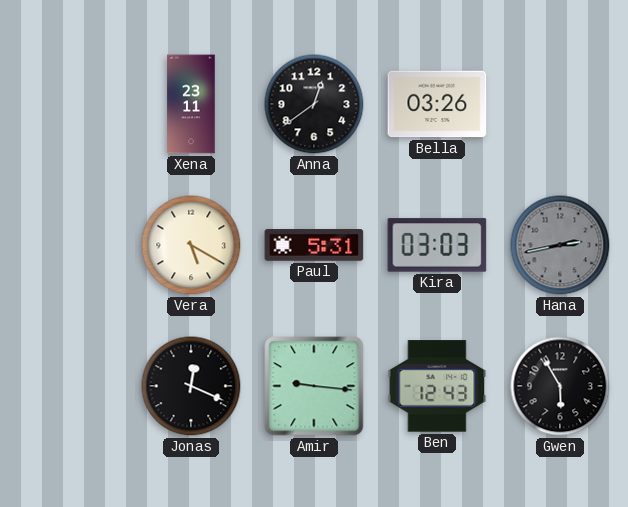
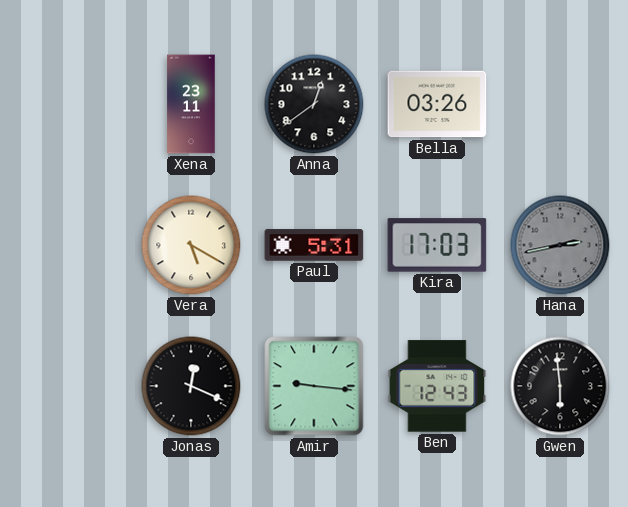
Kira: 03:03 -> 17:03
Gwen: 5:55 -> 5:59
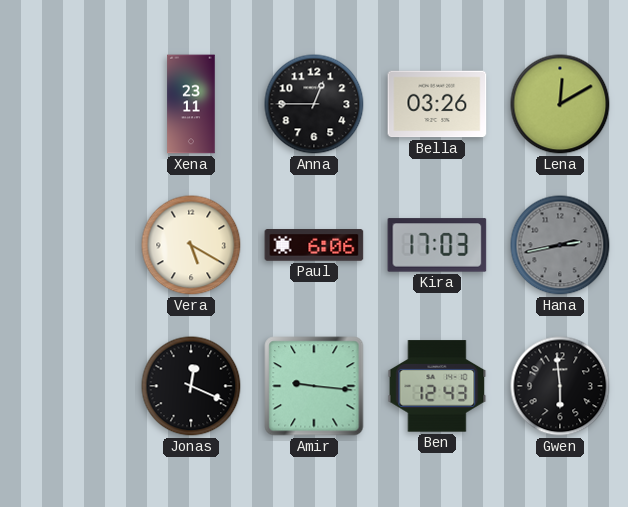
Anna: 12:39 -> 12:45
Lena: none -> 12:10
Paul: 5:31 -> 6:06
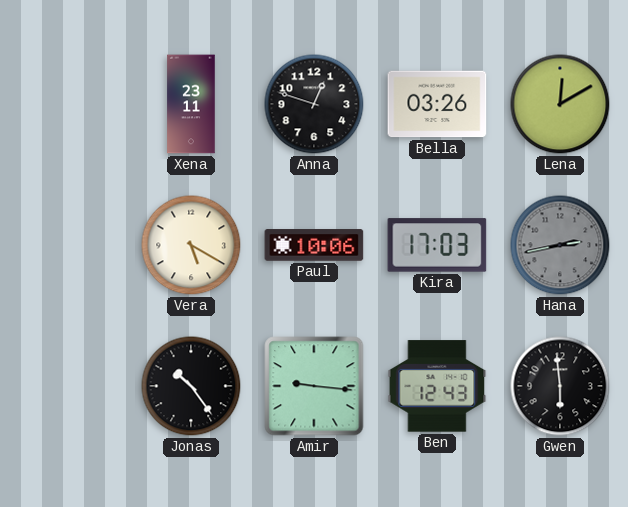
Anna: 12:45 -> 12:48
Paul: 6:06 -> 10:06
Jonas: 12:19 -> 10:24
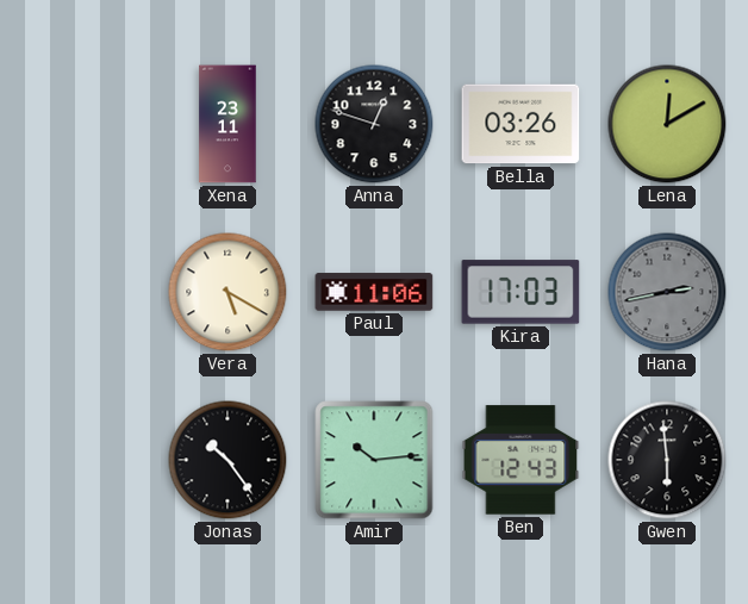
Paul: 10:06 -> 11:06
Amir: 9:16 -> 10:14
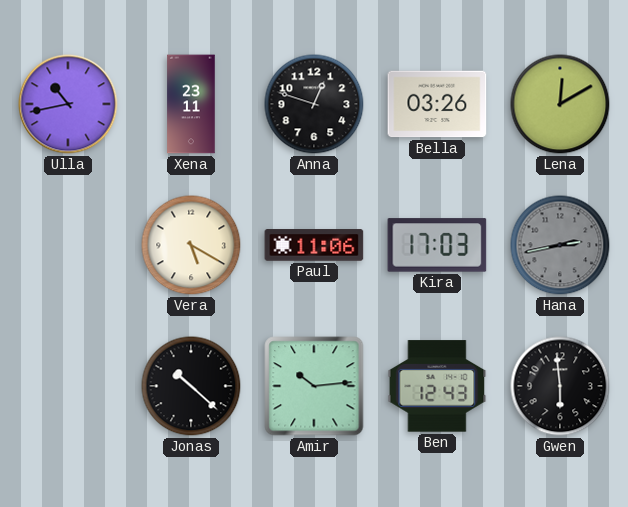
Ulla: none -> 10:43
Jonas: 10:24 -> 10:22
